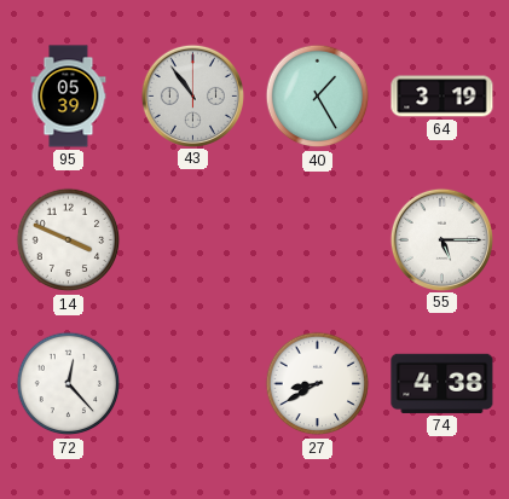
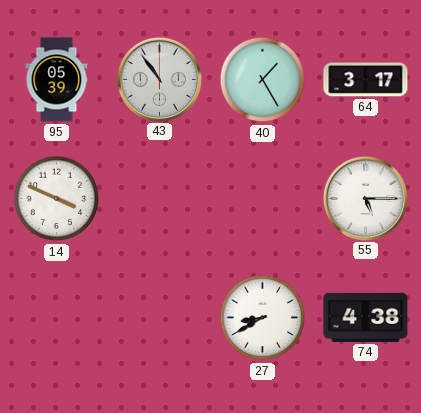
64: 3:19 -> 3:17
72: 12:23 -> none
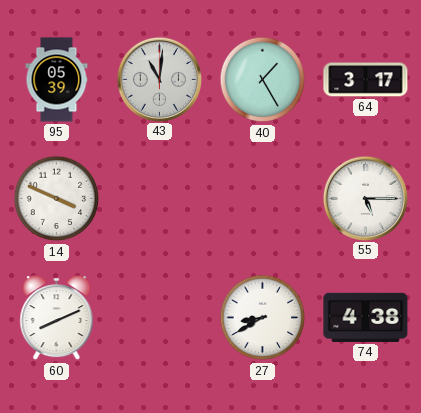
43: 10:54 -> 11:01
60: none -> 8:11
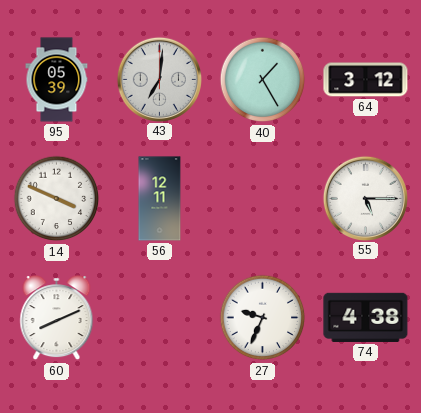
43: 11:01 -> 7:01
64: 3:17 -> 3:12
56: none -> 12:11
27: 8:40 -> 9:34
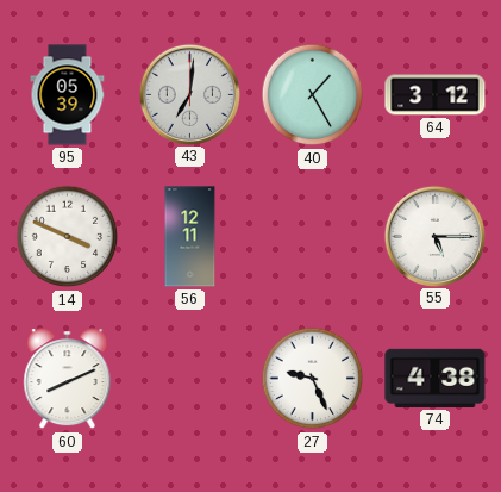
27: 9:34 -> 9:26
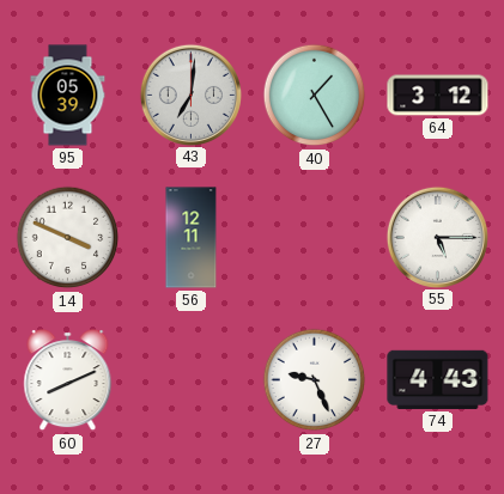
74: 4:38 -> 4:43
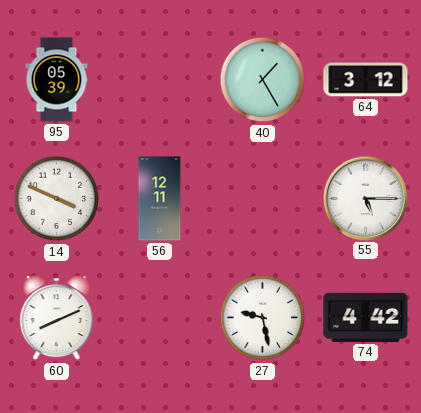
43: 7:01 -> none
27: 9:26 -> 9:28
74: 4:43 -> 4:42
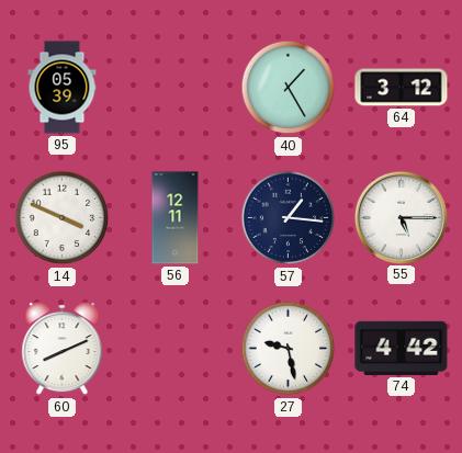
57: none -> 1:16
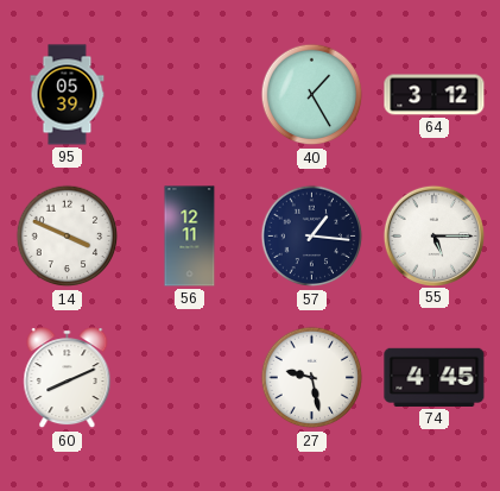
74: 4:42 -> 4:45
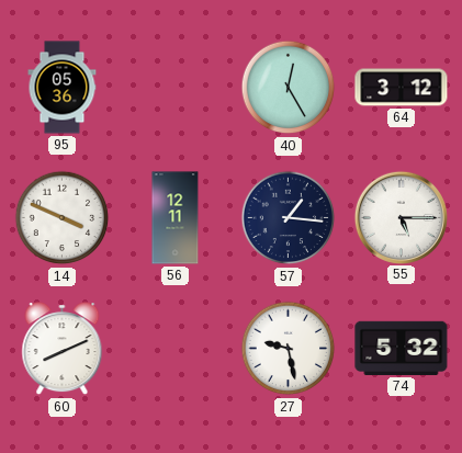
95: 05:39 -> 05:36
40: 1:25 -> 12:25
74: 4:45 -> 5:32
